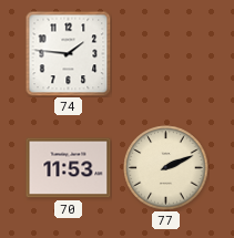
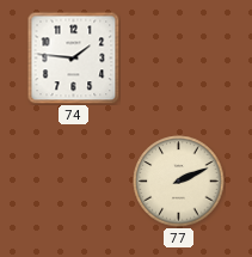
70: 11:53 -> none
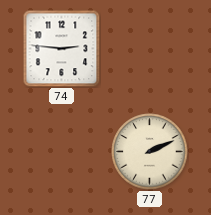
74: 1:46 -> 2:46
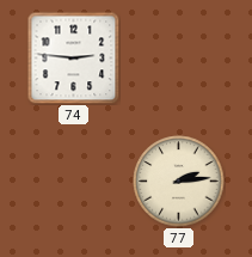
77: 2:11 -> 2:14
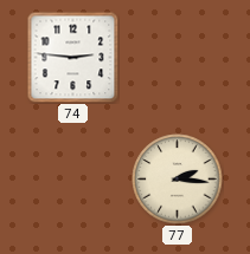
77: 2:14 -> 2:16
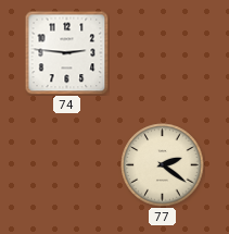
77: 2:16 -> 2:21
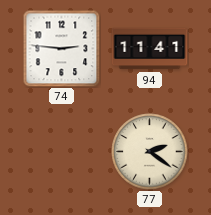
94: none -> 11:41
